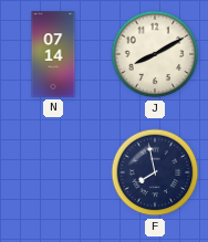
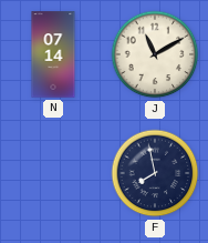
J: 8:10 -> 11:10
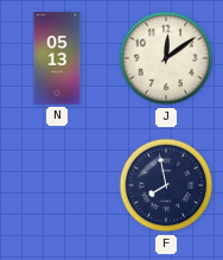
N: 07:14 -> 05:13
J: 11:10 -> 12:09
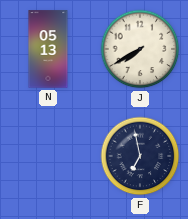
J: 12:09 -> 7:40
F: 7:58 -> 6:58
